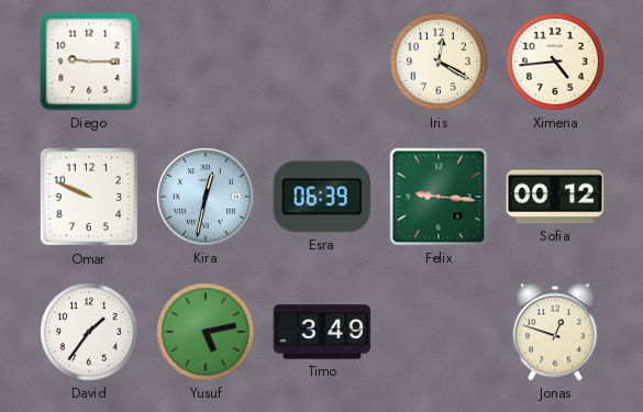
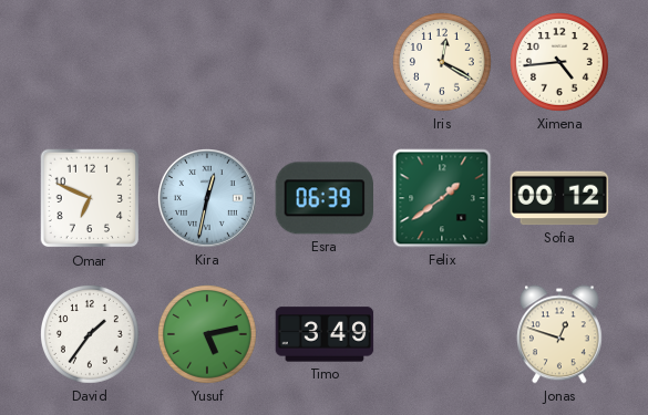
Diego: 9:15 -> none
Omar: 9:49 -> 6:49
Felix: 9:16 -> 1:39
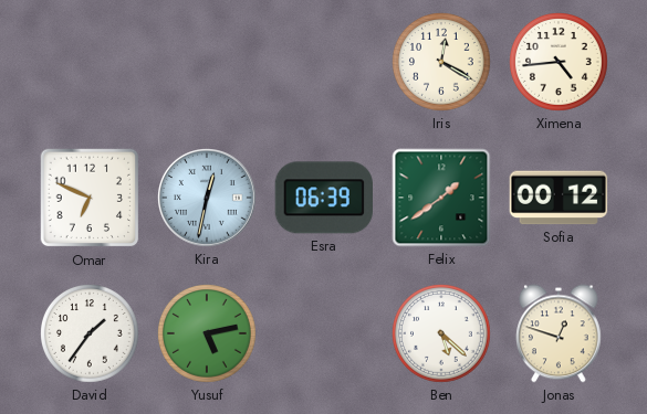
Timo: 3:49 -> none
Ben: none -> 5:22
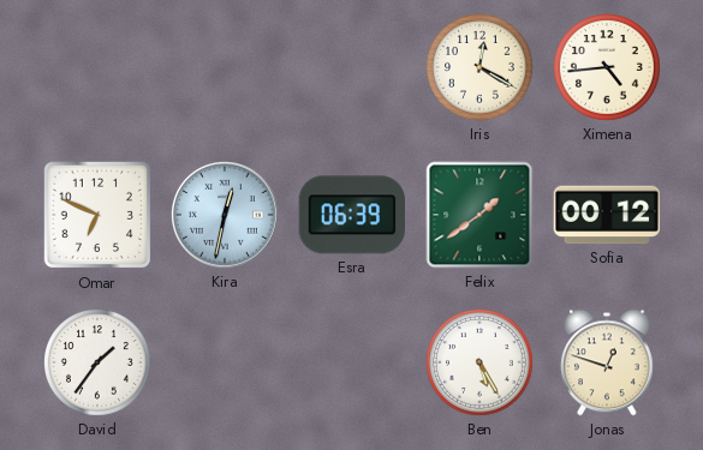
Yusuf: 5:13 -> none
Ben: 5:22 -> 5:25
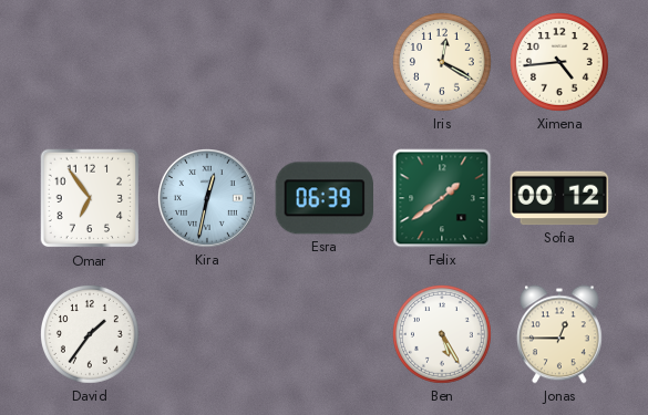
Omar: 6:49 -> 6:54
Jonas: 12:48 -> 12:45
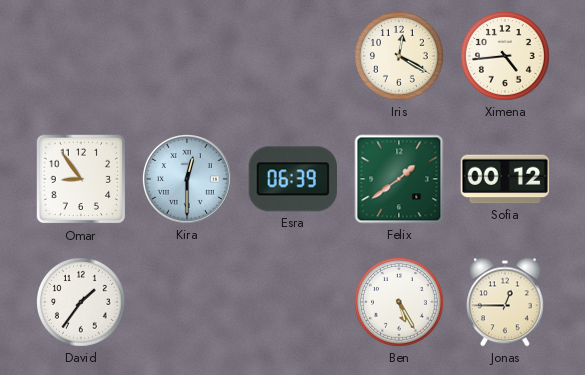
Omar: 6:54 -> 8:54
Kira: 12:32 -> 12:30
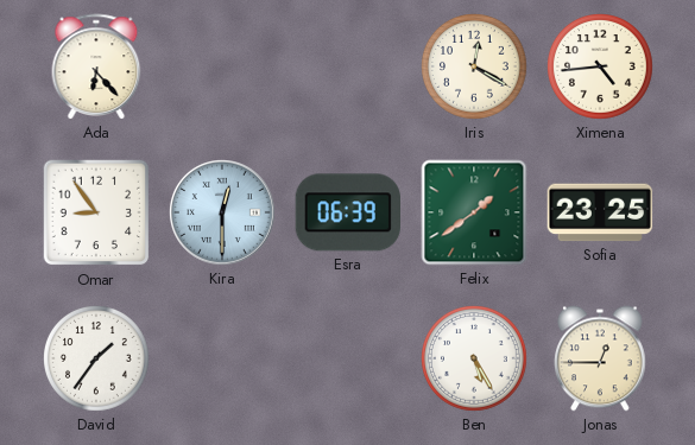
Ada: none -> 6:23
Sofia: 00:12 -> 23:25
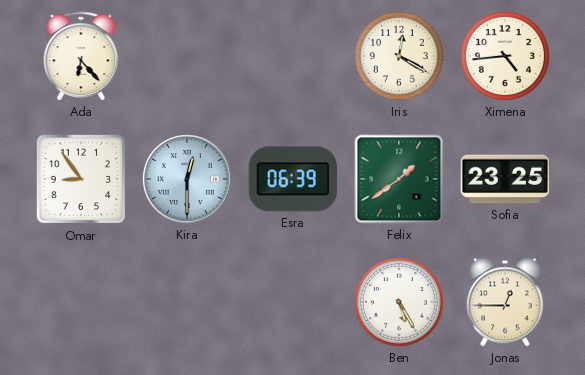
David: 1:36 -> none
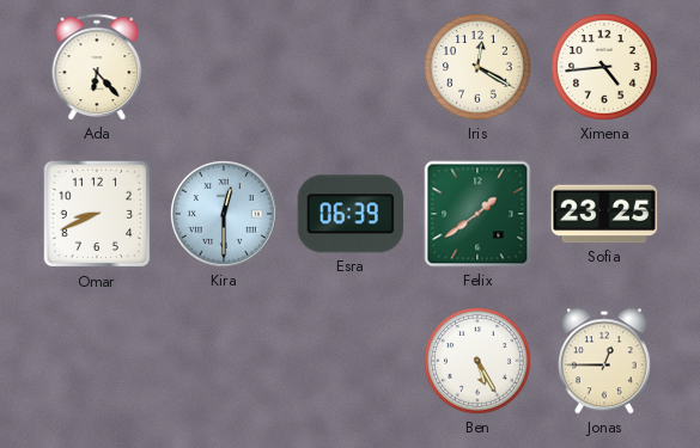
Omar: 8:54 -> 8:41
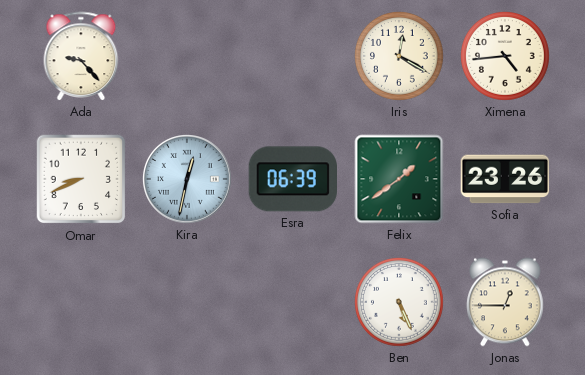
Ada: 6:23 -> 9:23
Kira: 12:30 -> 12:32
Sofia: 23:25 -> 23:26
Ben: 5:25 -> 5:26
